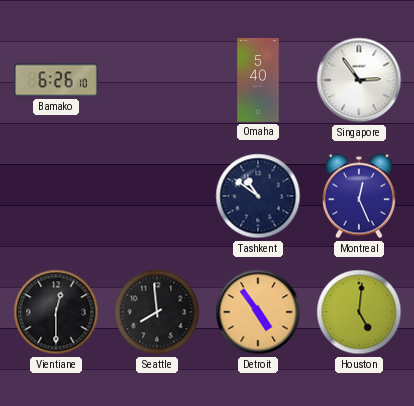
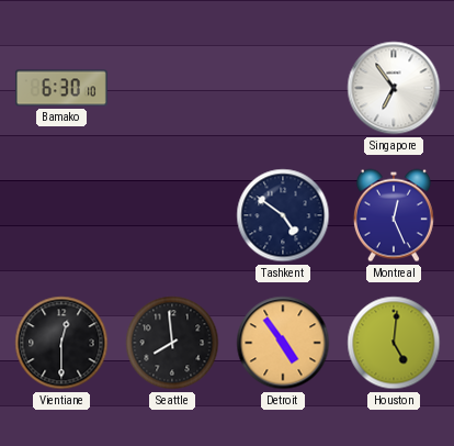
Bamako: 6:26 -> 6:30
Omaha: 5:40 -> none
Singapore: 2:54 -> 6:54
Tashkent: 10:51 -> 4:51
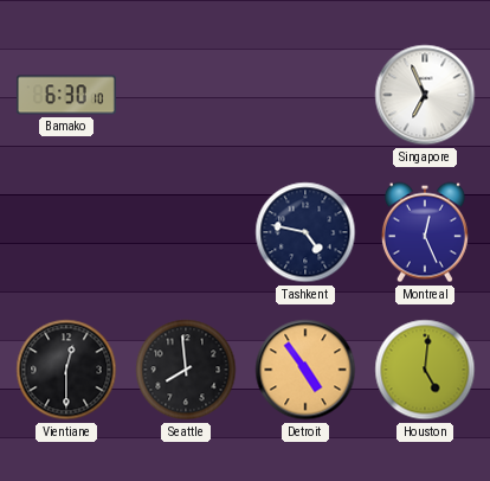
Singapore: 6:54 -> 6:56
Tashkent: 4:51 -> 4:47
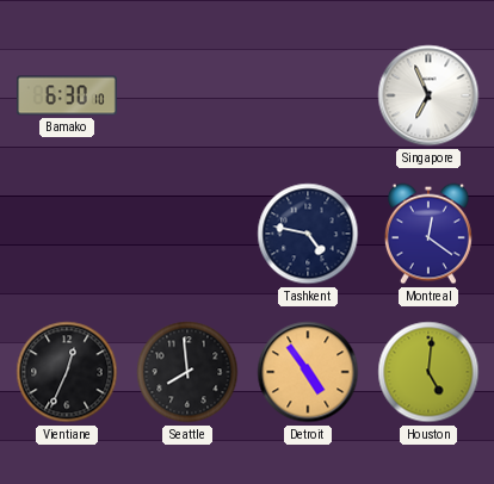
Montreal: 12:26 -> 12:21
Vientiane: 12:30 -> 12:34
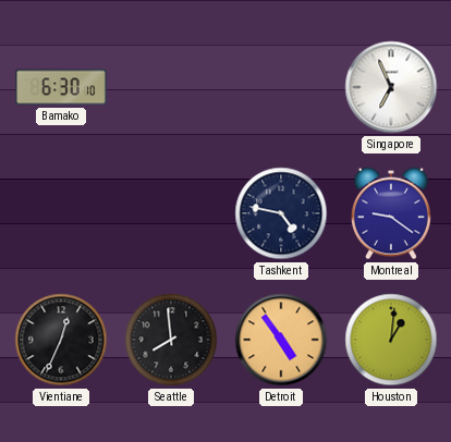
Montreal: 12:21 -> 9:21
Houston: 5:01 -> 1:01
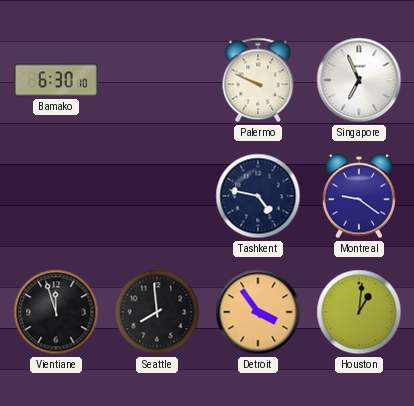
Palermo: none -> 9:49
Vientiane: 12:34 -> 11:57
Detroit: 4:54 -> 3:54
